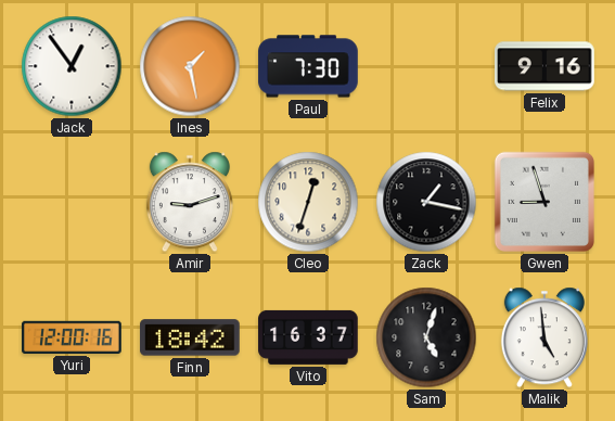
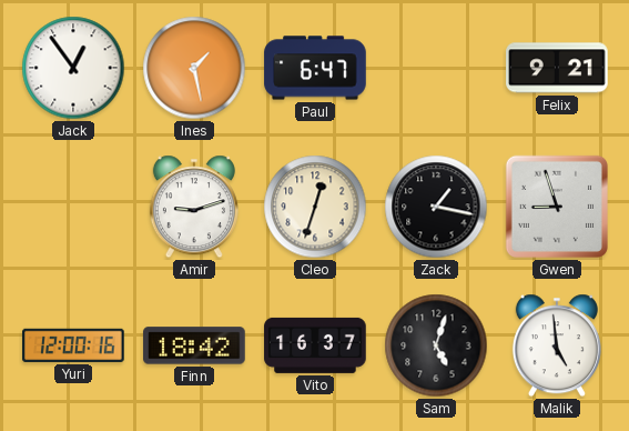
Paul: 7:30 -> 6:47
Felix: 9:16 -> 9:21
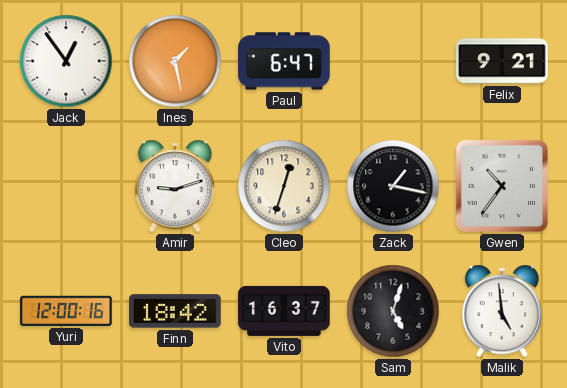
Gwen: 8:57 -> 10:36
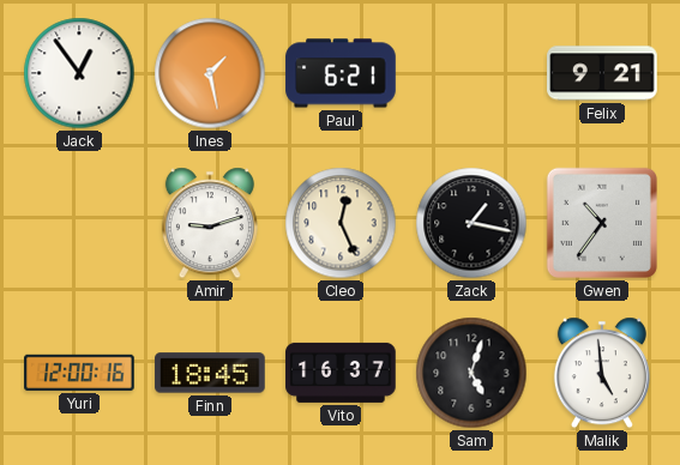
Paul: 6:47 -> 6:21
Cleo: 12:33 -> 12:26
Finn: 18:42 -> 18:45
